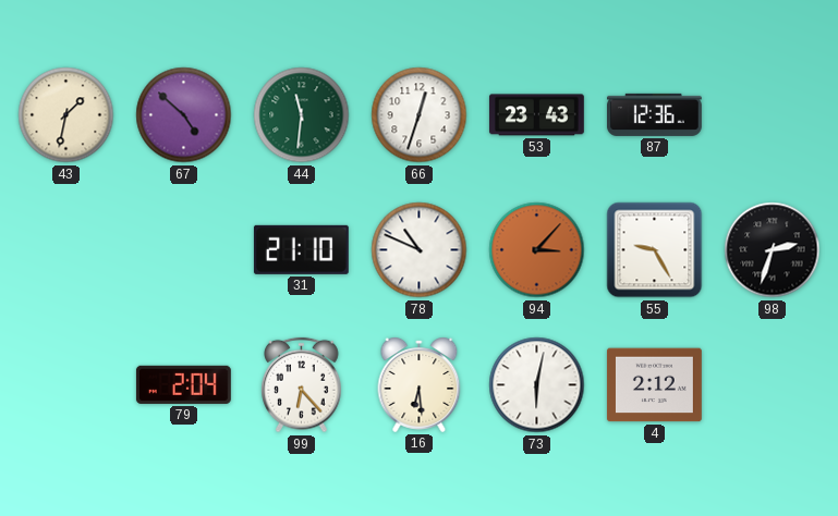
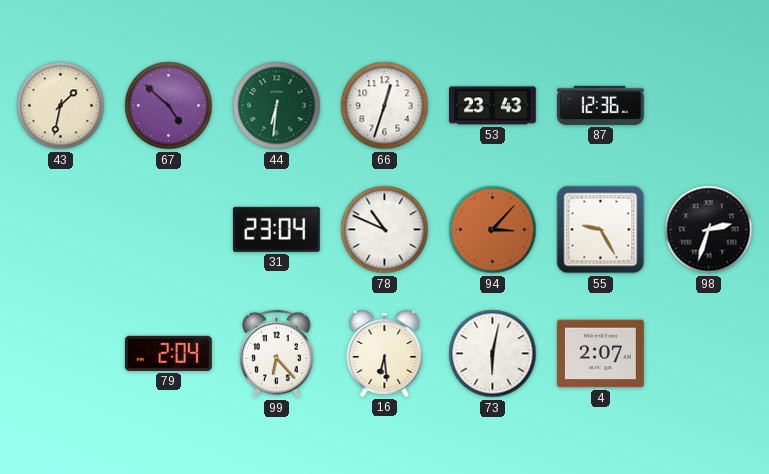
44: 11:31 -> 6:31
31: 21:10 -> 23:04
4: 2:12 -> 2:07
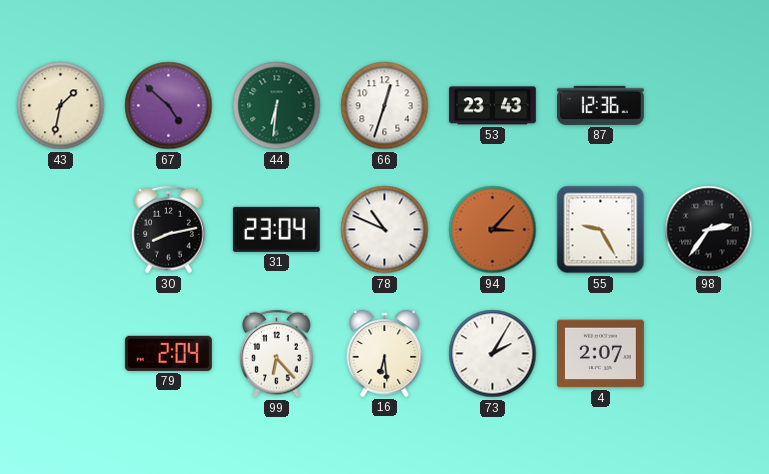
30: none -> 8:13
98: 2:33 -> 2:36
73: 6:02 -> 2:05
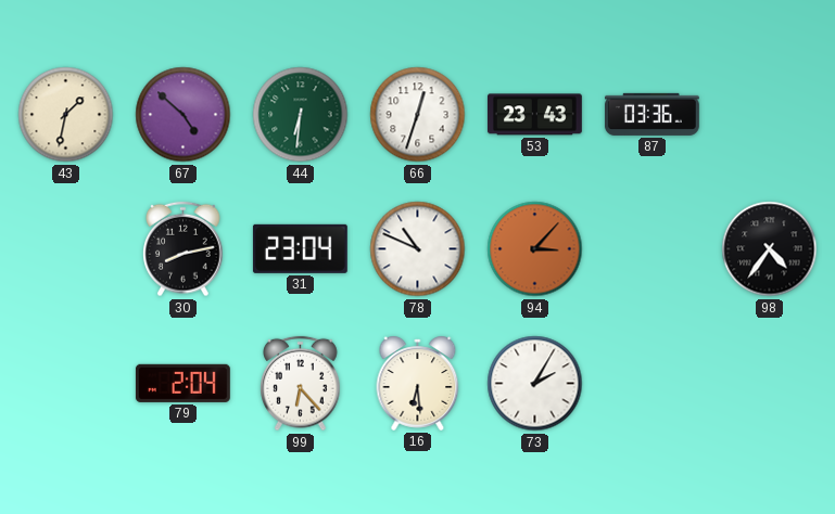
87: 12:36 -> 03:36
55: 9:25 -> none
98: 2:36 -> 4:36
4: 2:07 -> none
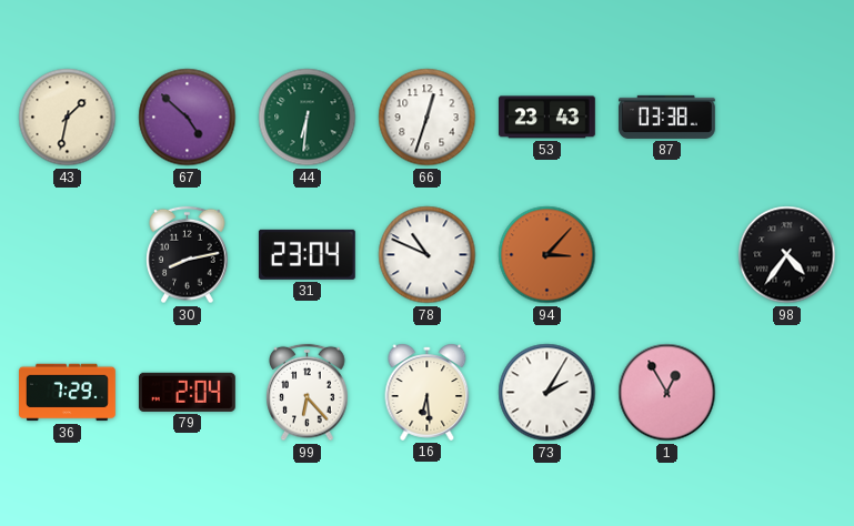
87: 03:36 -> 03:38
36: none -> 7:29
1: none -> 12:55
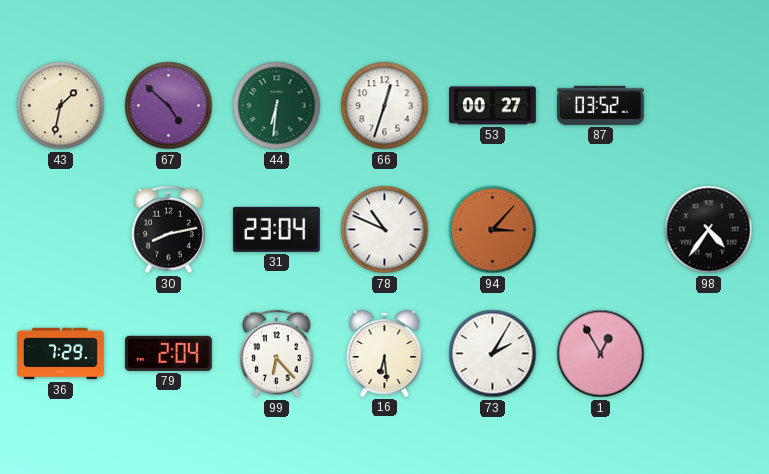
53: 23:43 -> 00:27
87: 03:38 -> 03:52
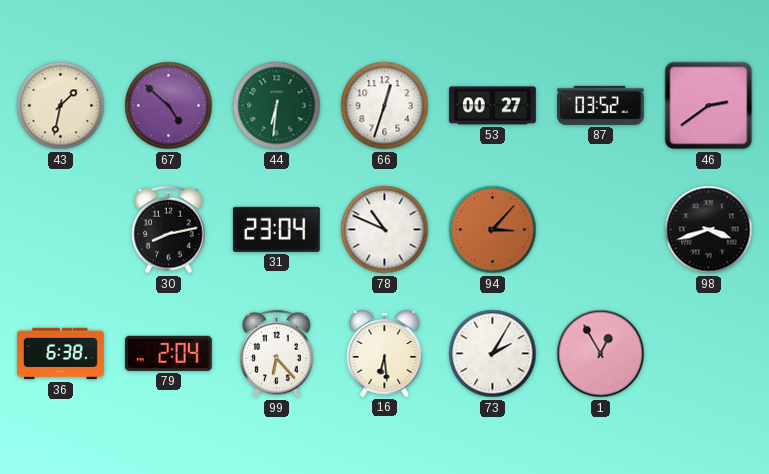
46: none -> 2:39
98: 4:36 -> 3:42
36: 7:29 -> 6:38
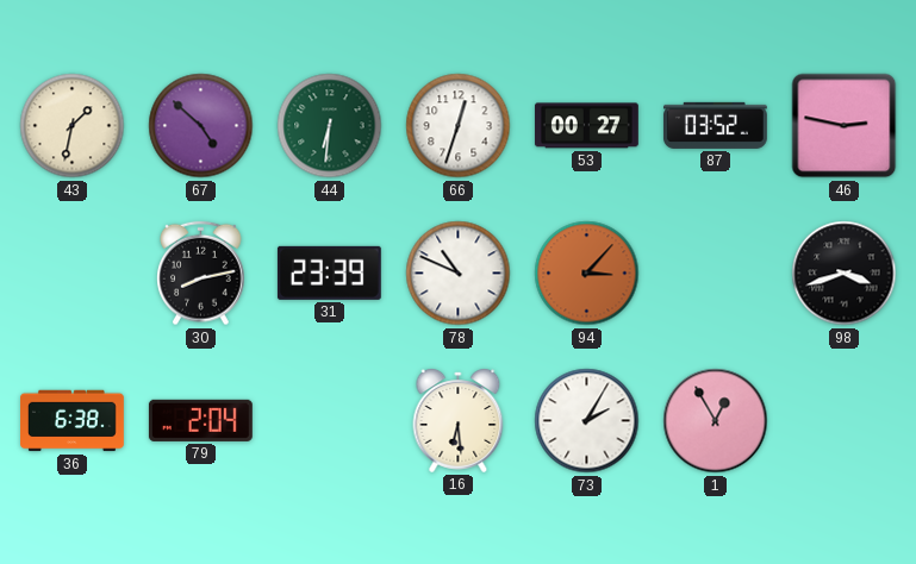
46: 2:39 -> 2:47
31: 23:04 -> 23:39
99: 6:23 -> none
